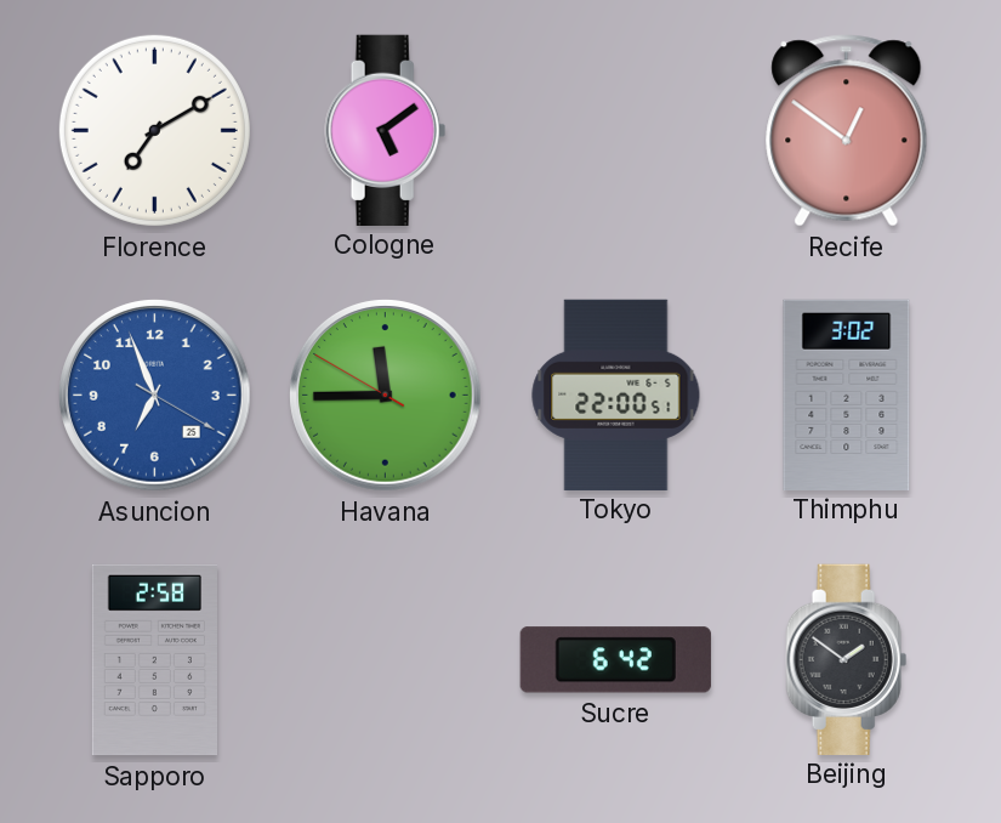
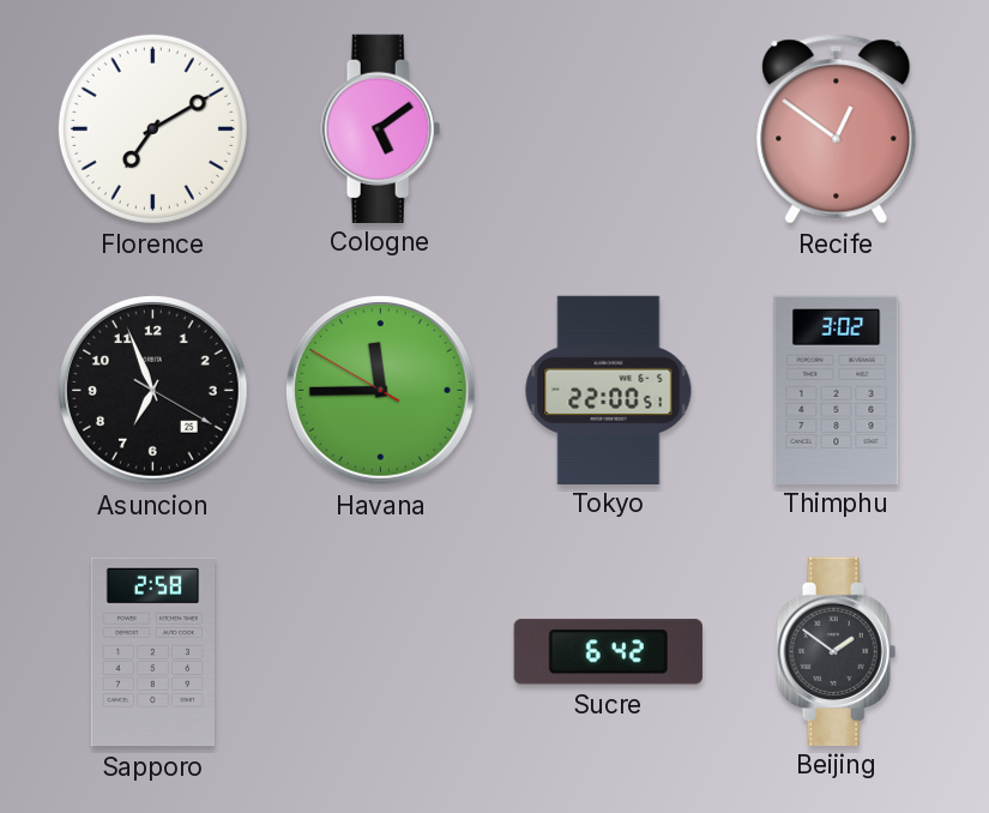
Asuncion dial: blue -> black
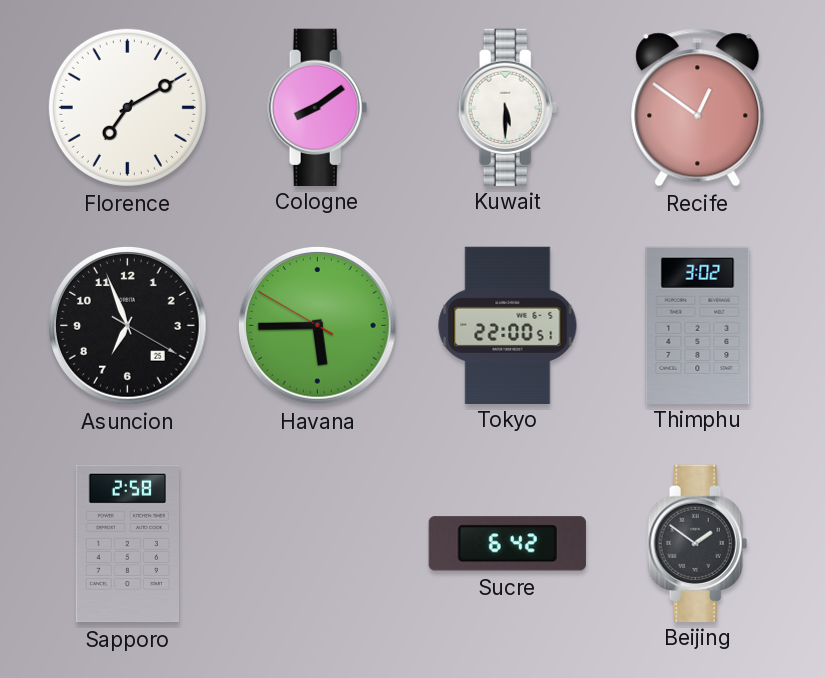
Cologne: 5:09 -> 8:09
Kuwait: none -> 5:30
Havana: 11:44 -> 5:44
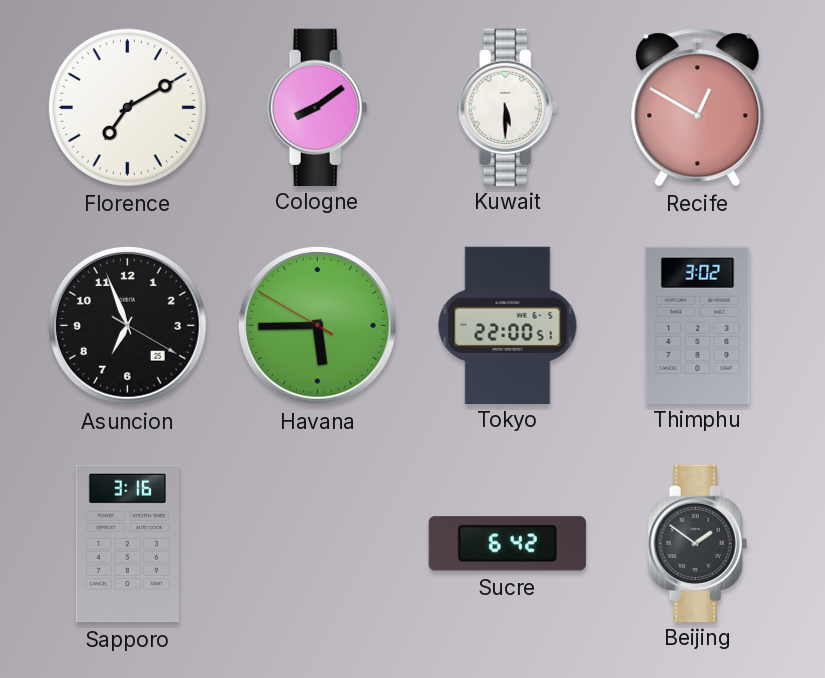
Recife: 12:51 -> 12:50
Sapporo: 2:58 -> 3:16
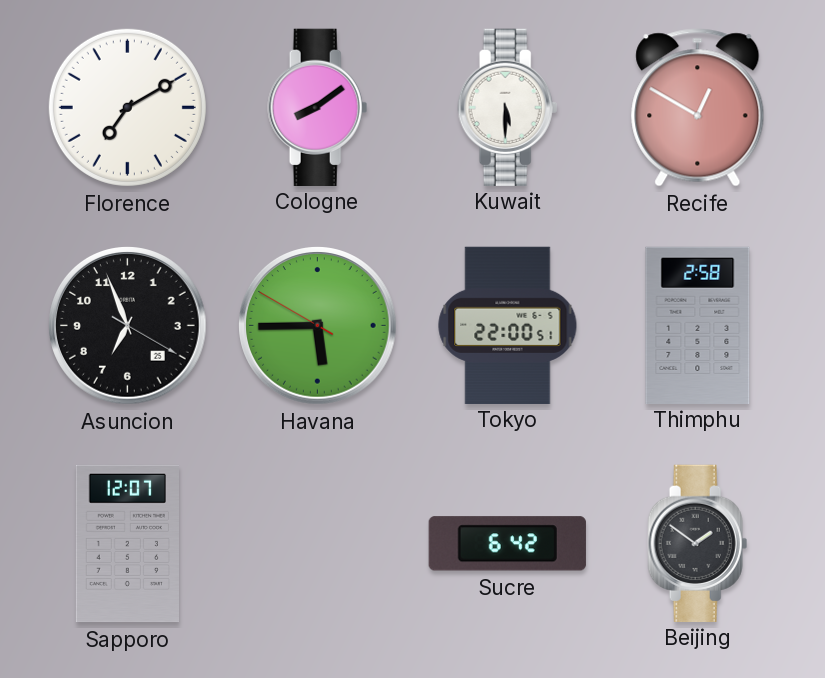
Thimphu: 3:02 -> 2:58
Sapporo: 3:16 -> 12:07
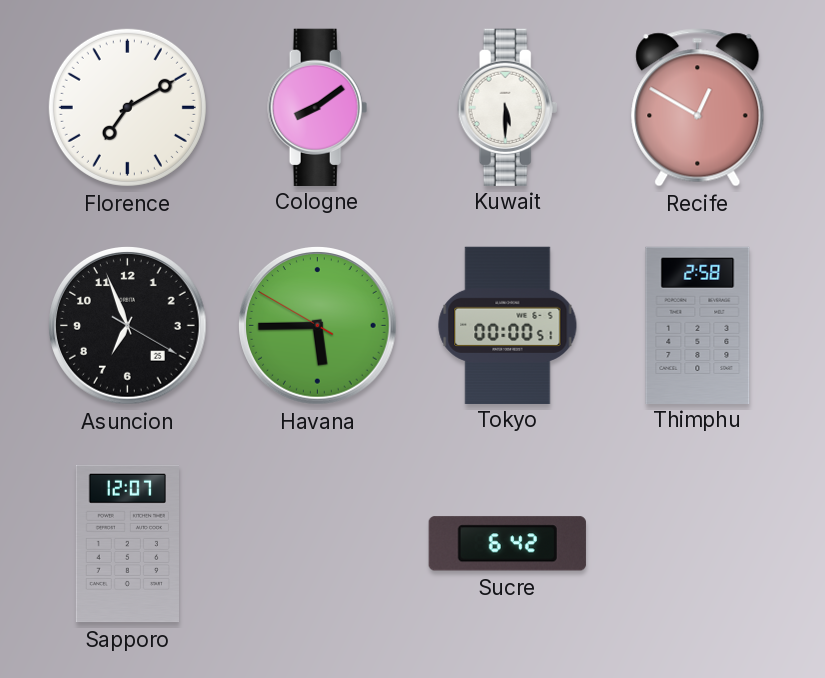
Tokyo: 22:00 -> 00:00
Beijing: 1:51 -> none
